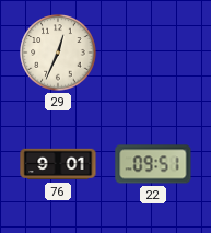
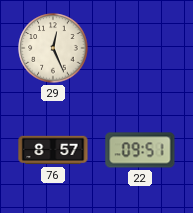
29: 12:34 -> 12:26
76: 9:01 -> 8:57
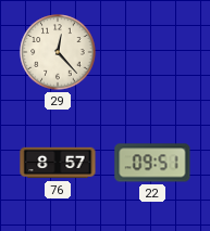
29: 12:26 -> 12:23
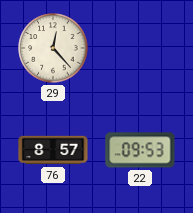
22: 09:51 -> 09:53
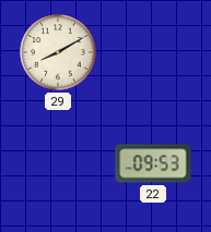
29: 12:23 -> 8:10
76: 8:57 -> none
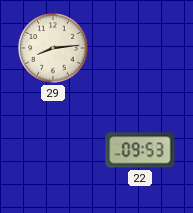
29: 8:10 -> 8:14
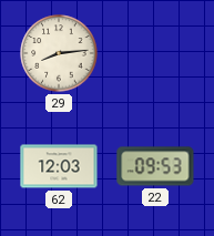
62: none -> 12:03
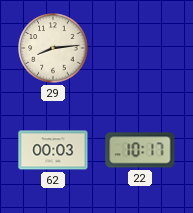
62: 12:03 -> 00:03
22: 09:53 -> 10:17
